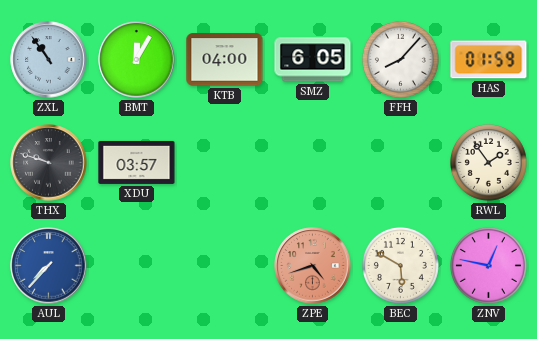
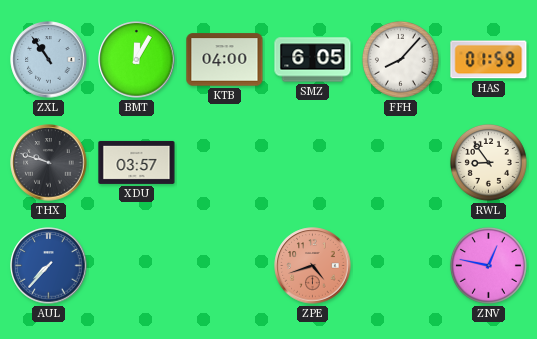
RWL: 1:54 -> 8:54
BEC: 5:50 -> none
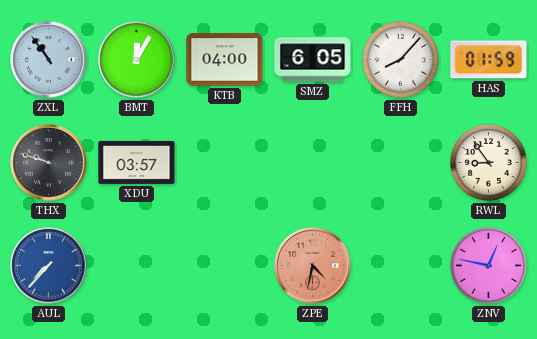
ZPE: 4:42 -> 4:32
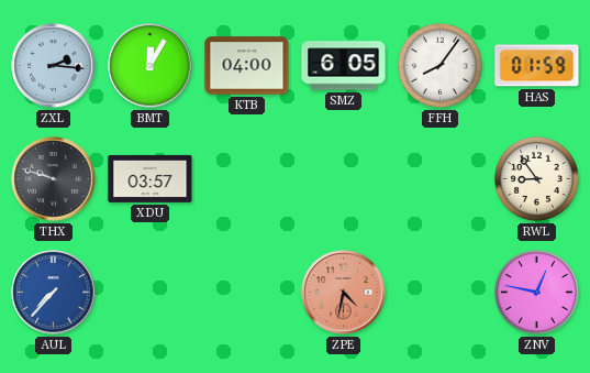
ZXL: 10:54 -> 2:16
FFH: 8:07 -> 8:06
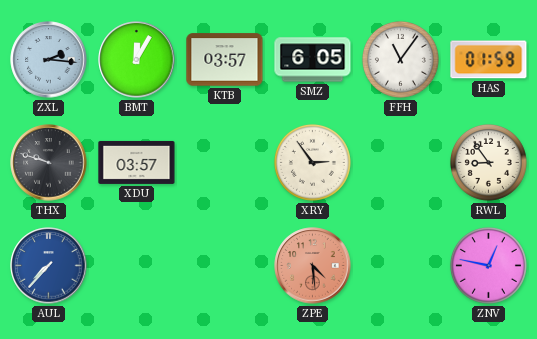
KTB: 04:00 -> 03:57
FFH: 8:06 -> 11:06
XRY: none -> 2:54
ZPE: 4:32 -> 4:29
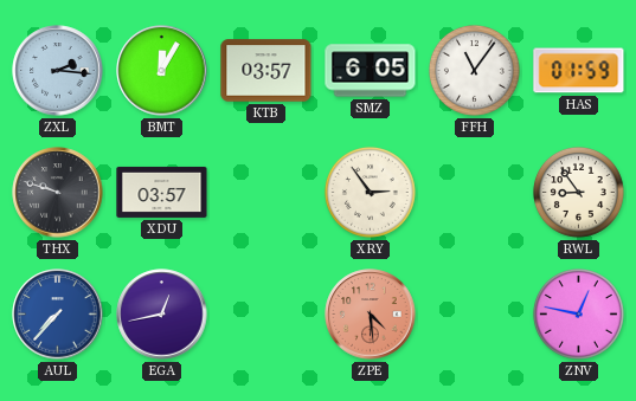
EGA: none -> 12:43
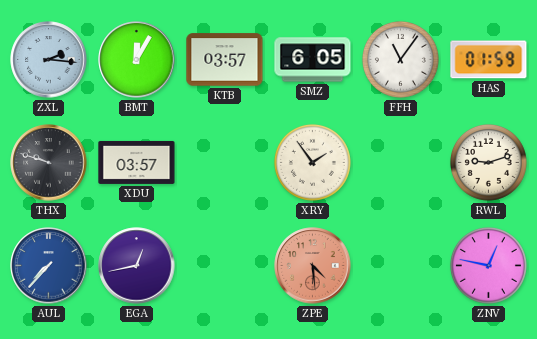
XRY: 2:54 -> 1:54
RWL: 8:54 -> 9:12
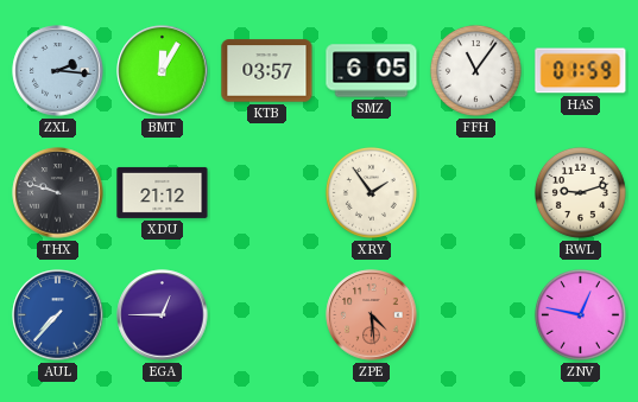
XDU: 03:57 -> 21:12
EGA: 12:43 -> 12:45
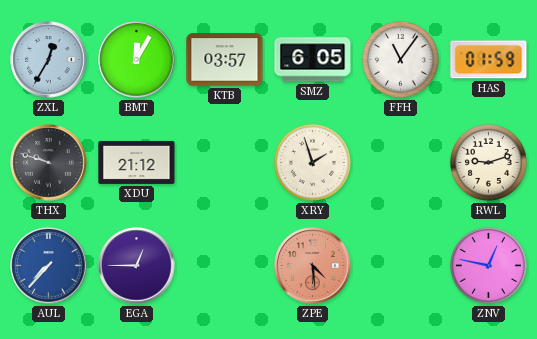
ZXL: 2:16 -> 12:35
XRY: 1:54 -> 1:57
